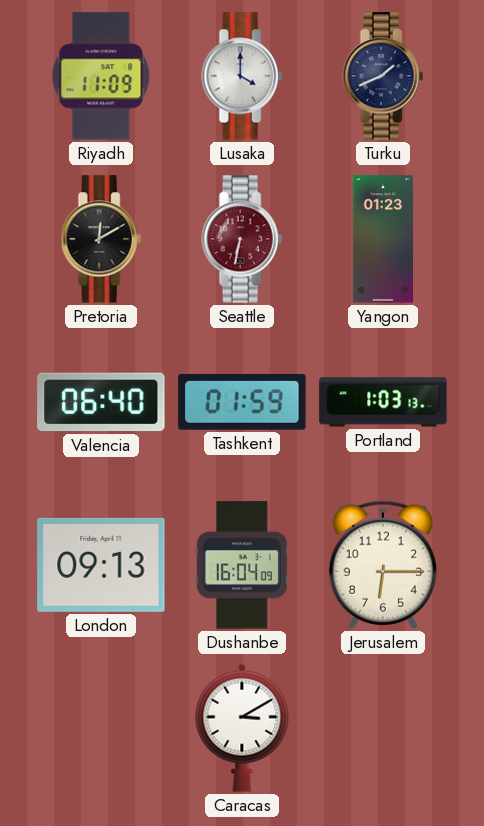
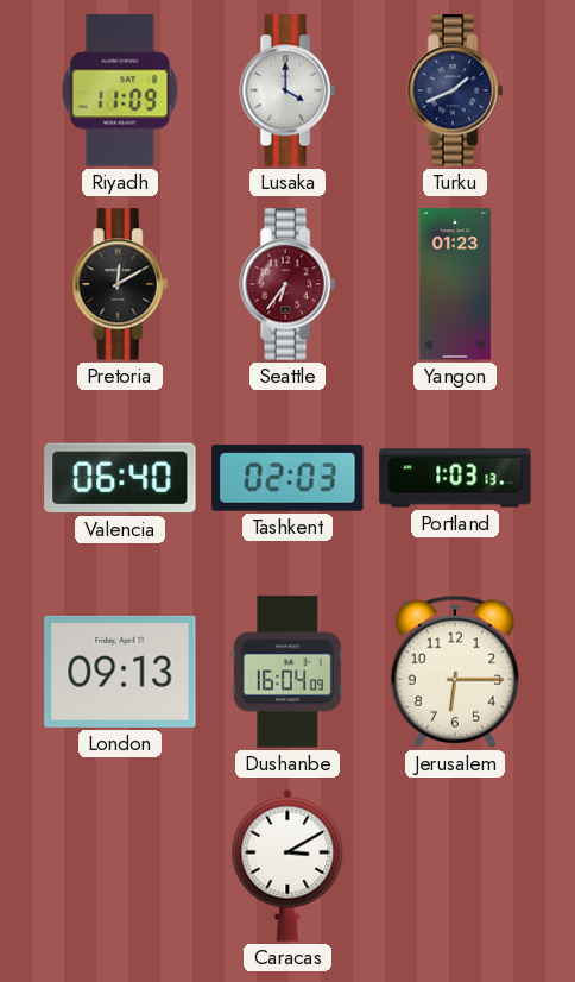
Seattle: 6:32 -> 6:36
Tashkent: 01:59 -> 02:03
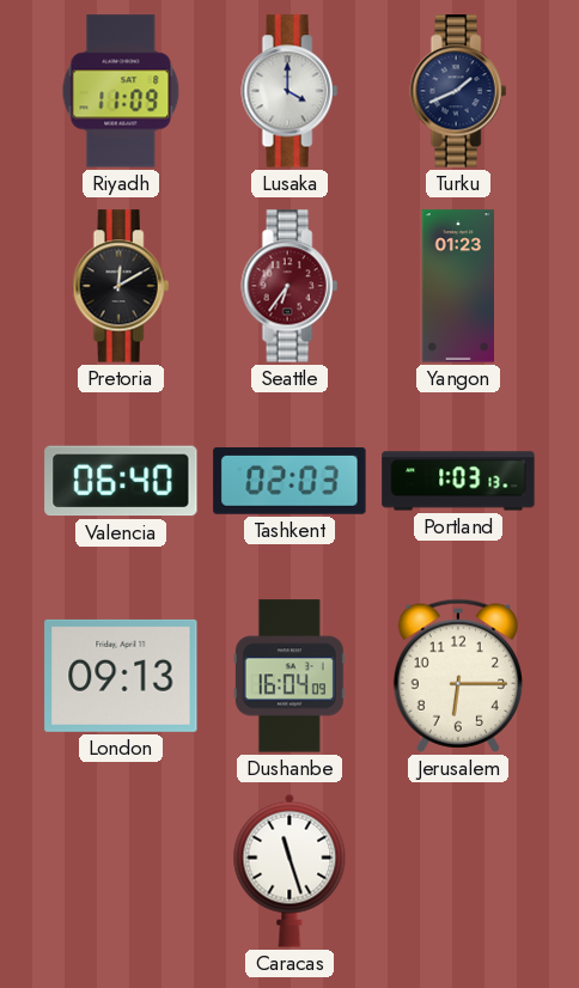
Caracas: 3:10 -> 11:27
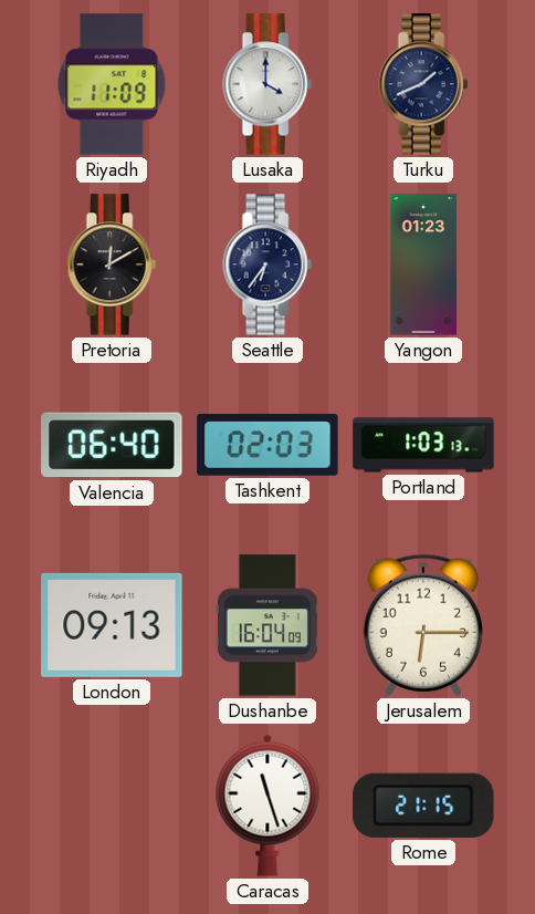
Seattle dial: burgundy -> navy
Rome: none -> 21:15
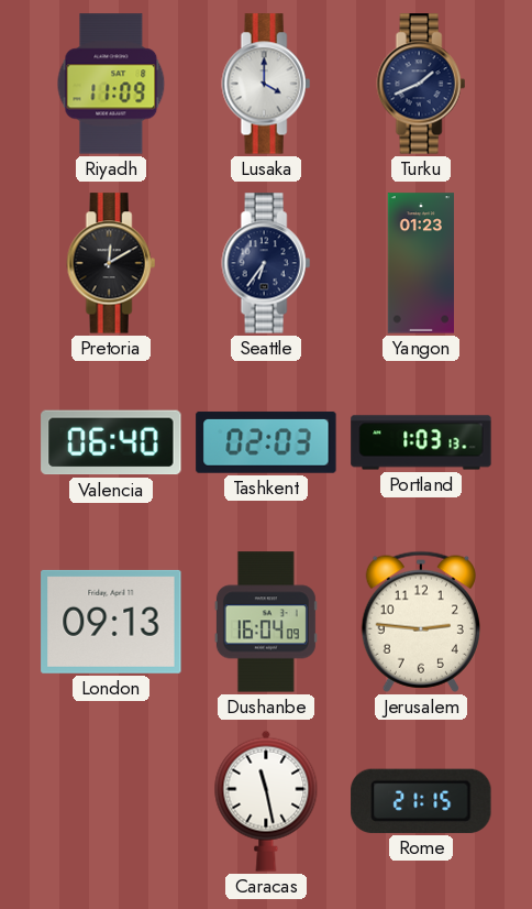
Jerusalem: 6:15 -> 2:46
Caracas: 11:27 -> 11:28
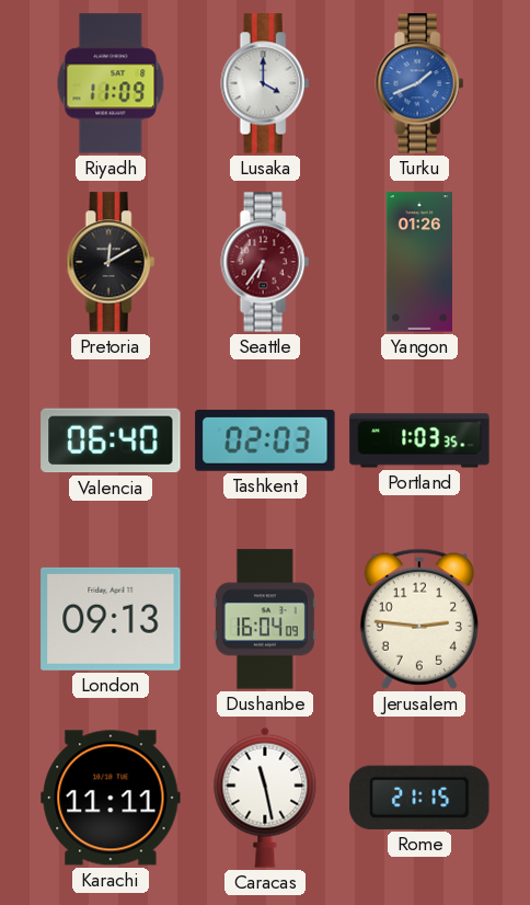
Turku dial: navy -> blue
Seattle dial: navy -> burgundy
Yangon: 01:23 -> 01:26
Portland: 1:03:13 -> 1:03:35
Karachi: none -> 11:11
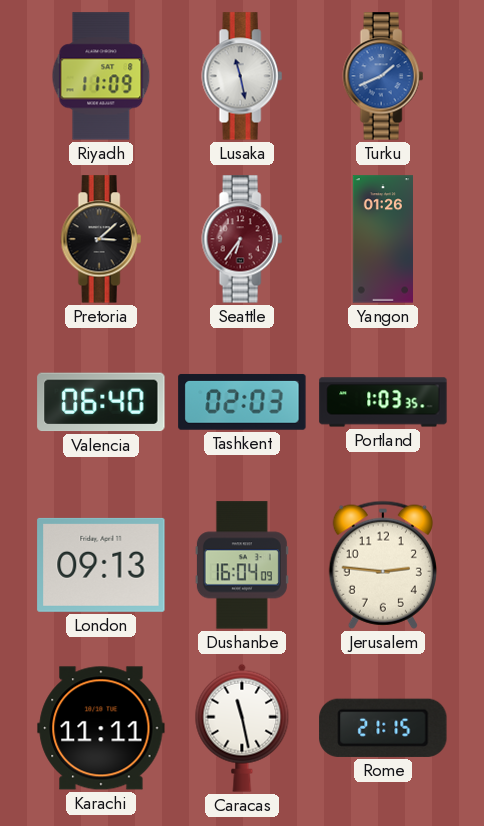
Lusaka: 4:00 -> 11:28
Pretoria: 12:10 -> 3:08
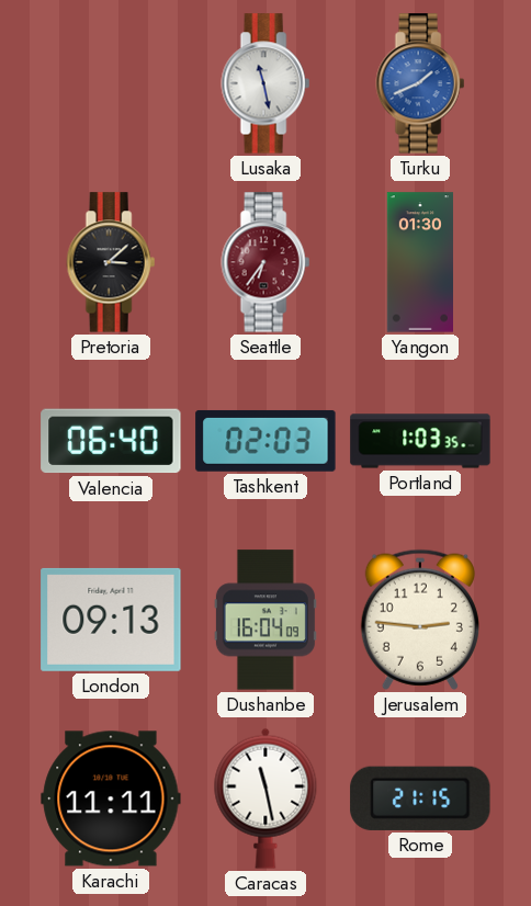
Riyadh: 11:09 -> none
Yangon: 01:26 -> 01:30
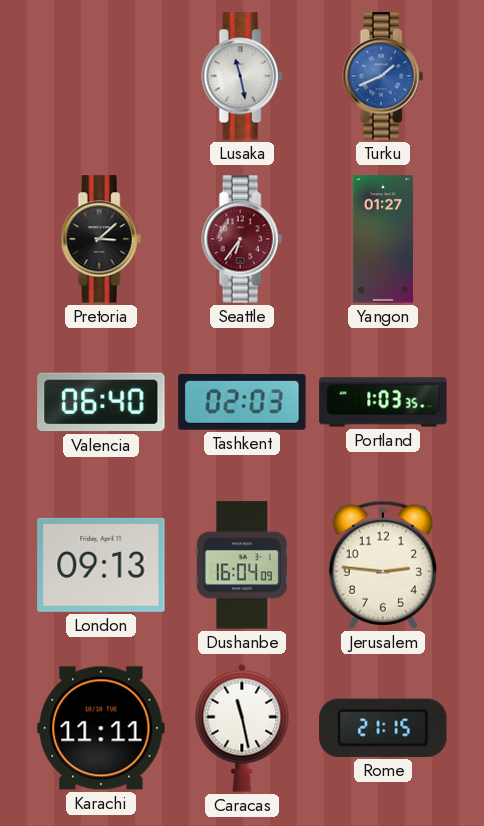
Yangon: 01:30 -> 01:27
